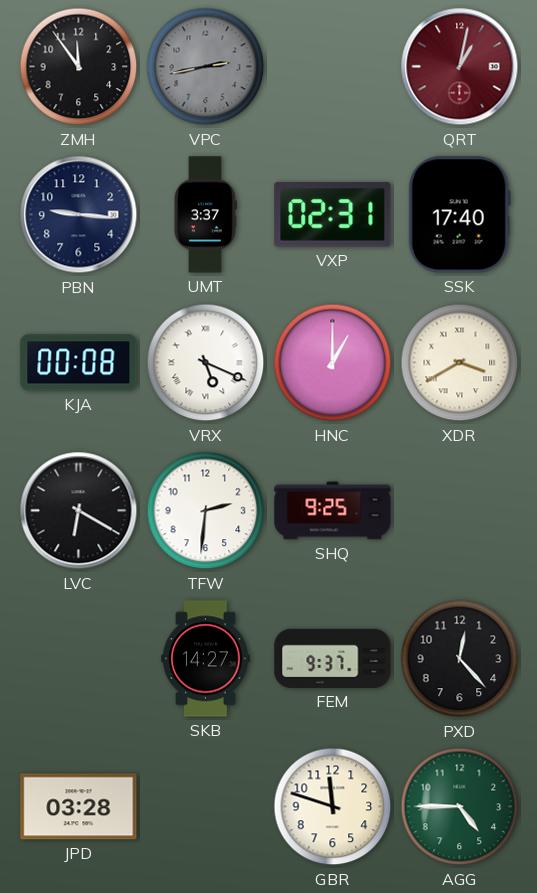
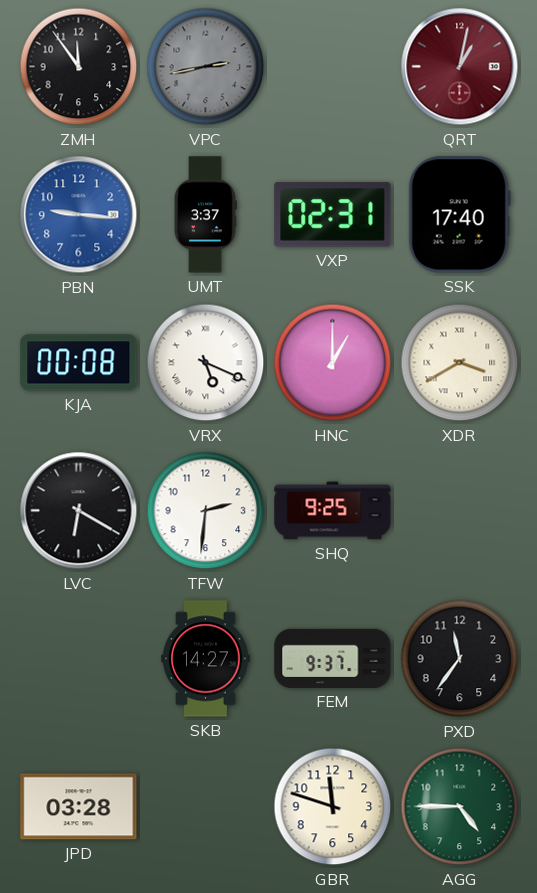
PBN dial: navy -> blue
PXD: 12:23 -> 11:36
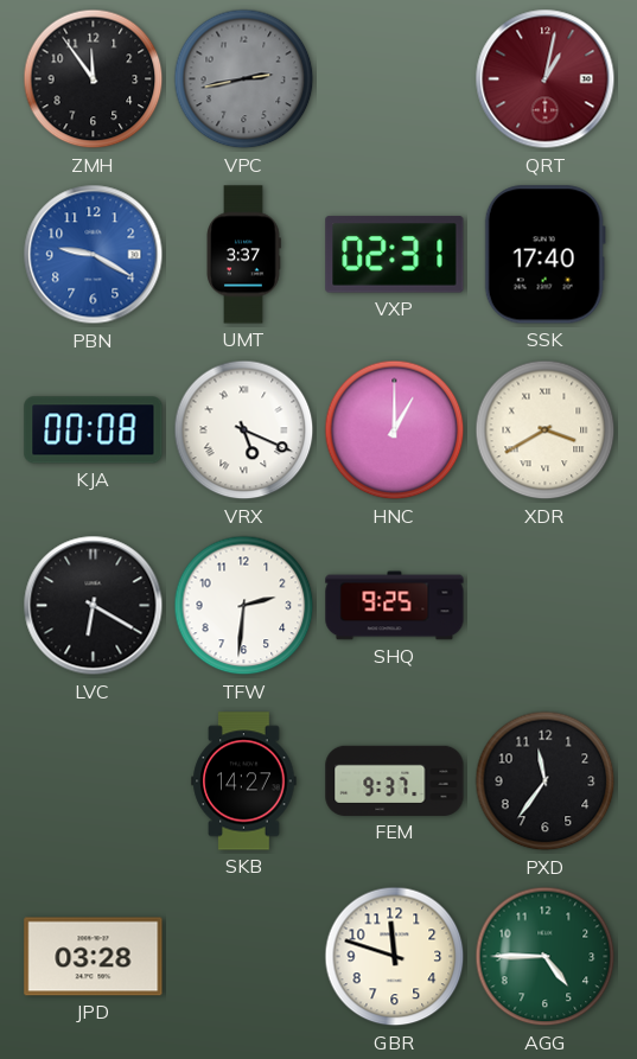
PBN: 9:16 -> 9:20
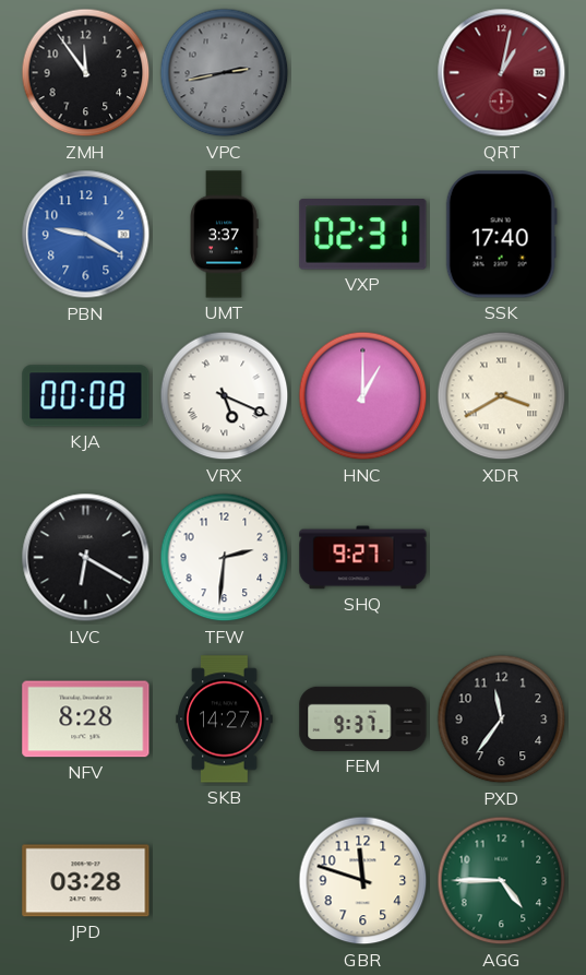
SHQ: 9:25 -> 9:27
NFV: none -> 8:28
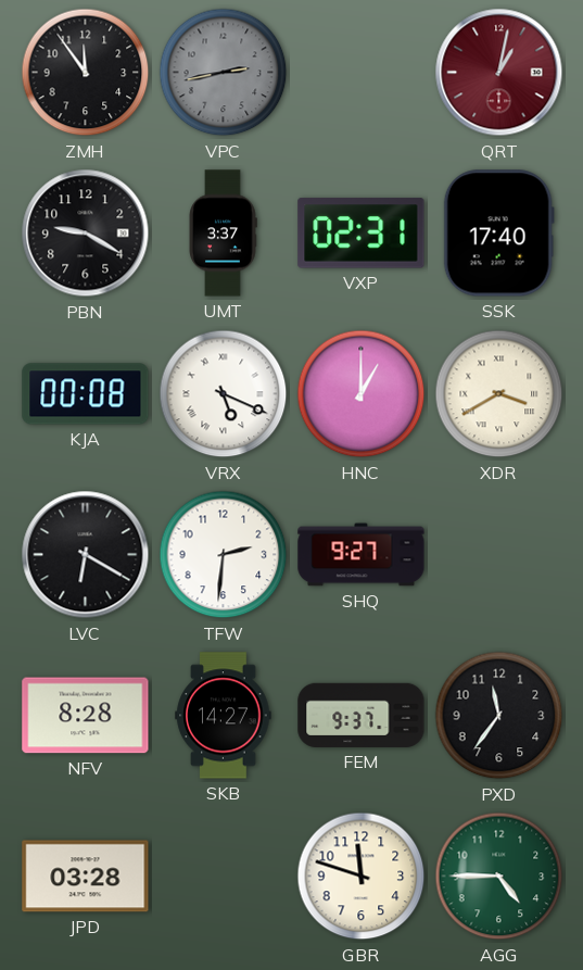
PBN dial: blue -> black
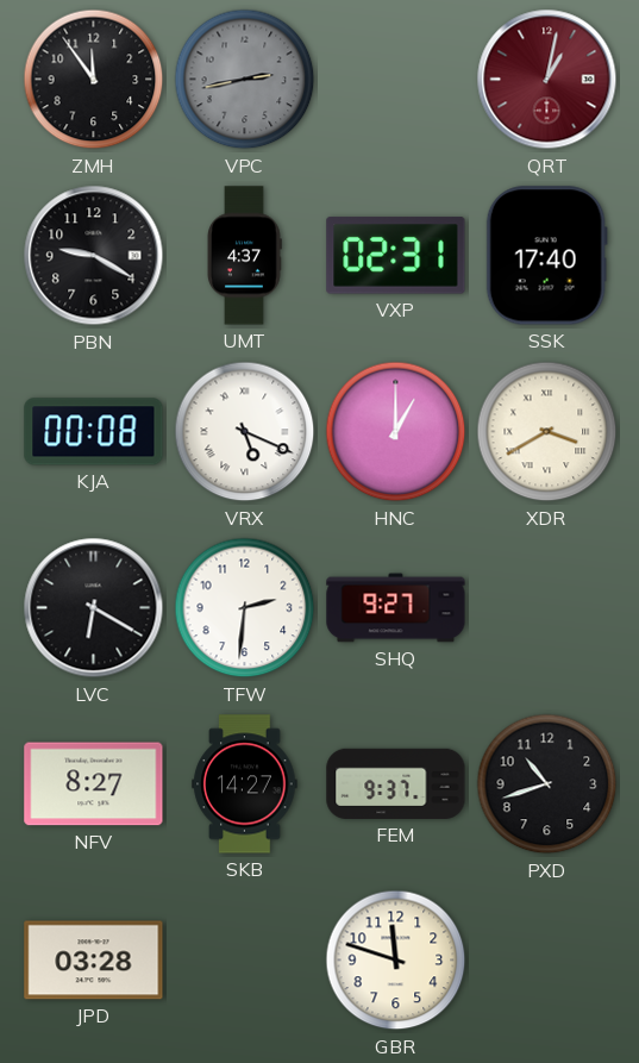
UMT: 3:37 -> 4:37
NFV: 8:28 -> 8:27
PXD: 11:36 -> 10:42
AGG: 4:45 -> none
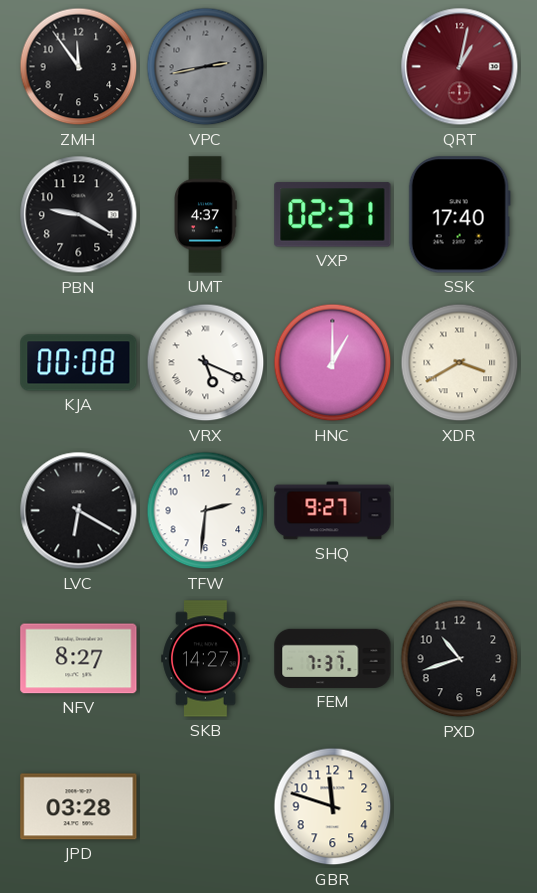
FEM: 9:37 -> 7:37
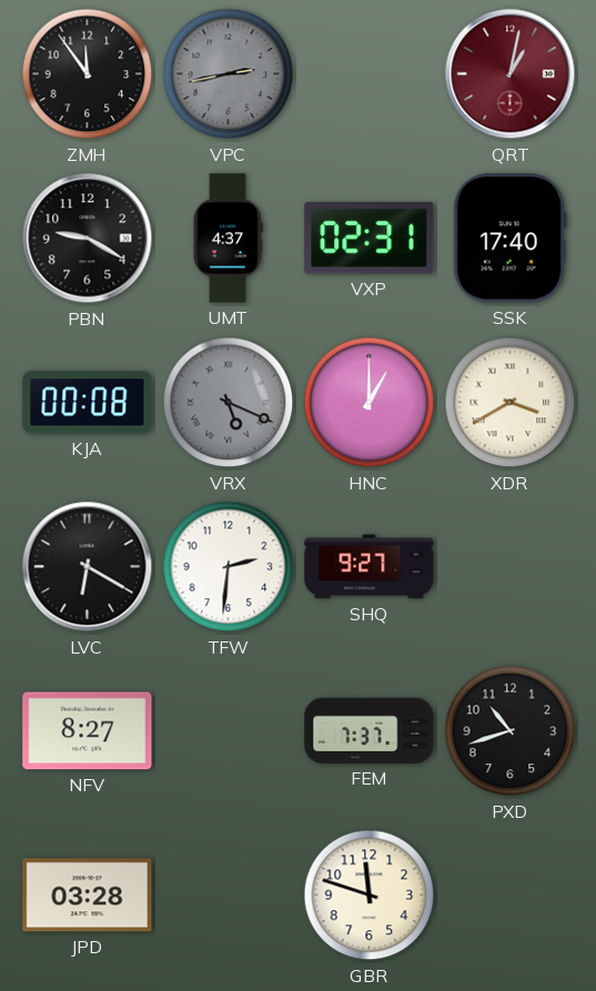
VRX dial: white -> grey
SKB: 14:27 -> none
